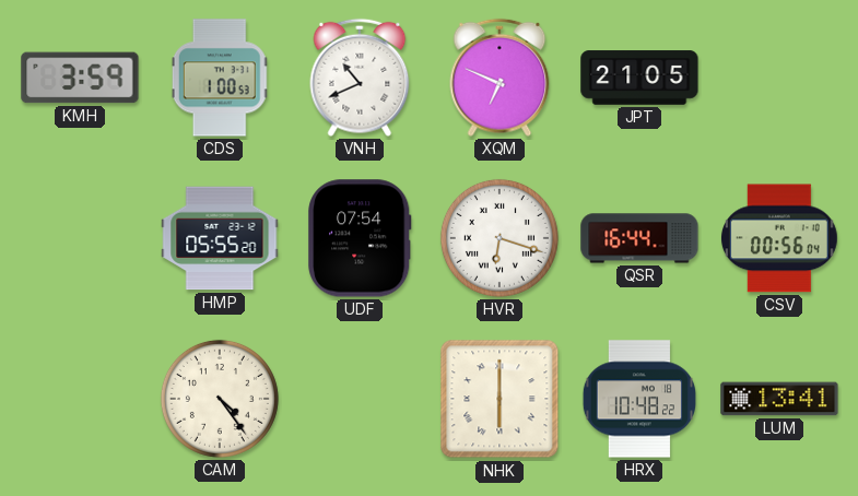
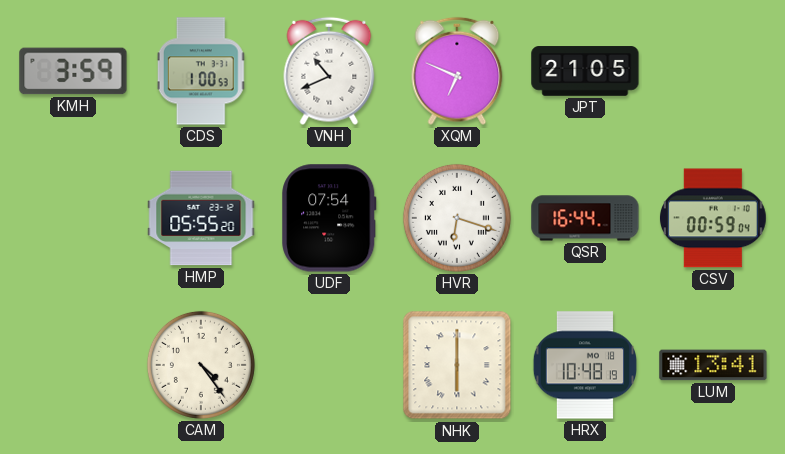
CSV: 00:56 -> 00:59
HRX: 10:48:22 -> 10:48:19
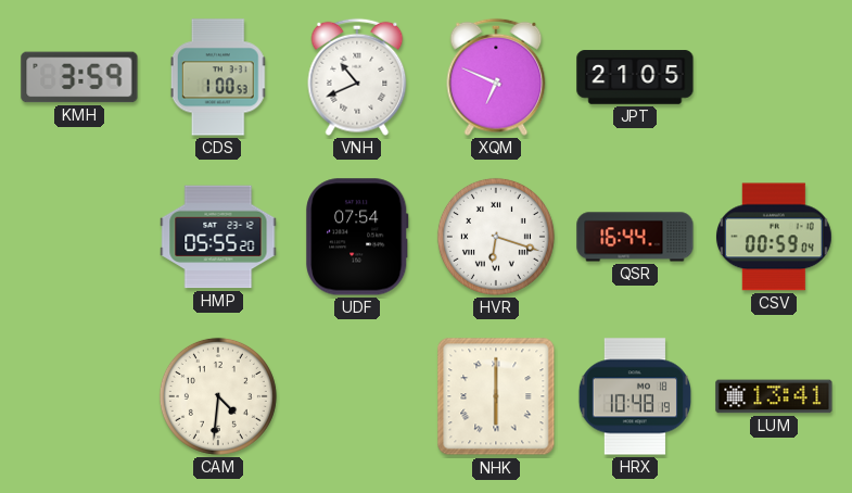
CAM: 4:24 -> 4:31
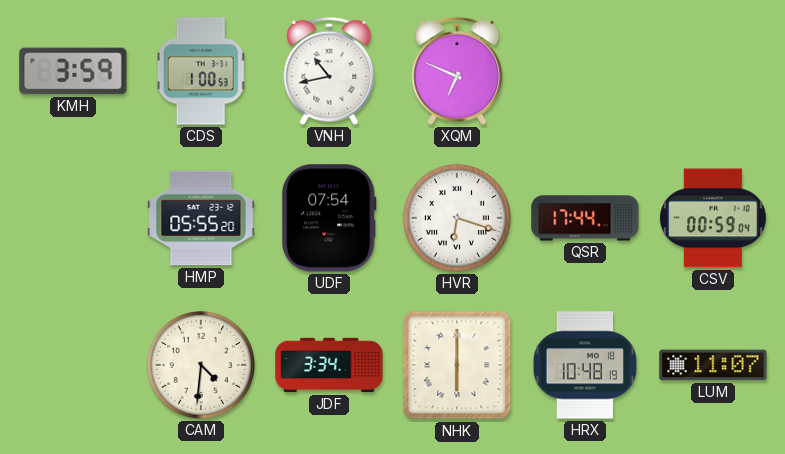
VNH: 10:41 -> 10:43
JPT: 21:05 -> none
QSR: 16:44 -> 17:44
JDF: none -> 3:34
LUM: 13:41 -> 11:07
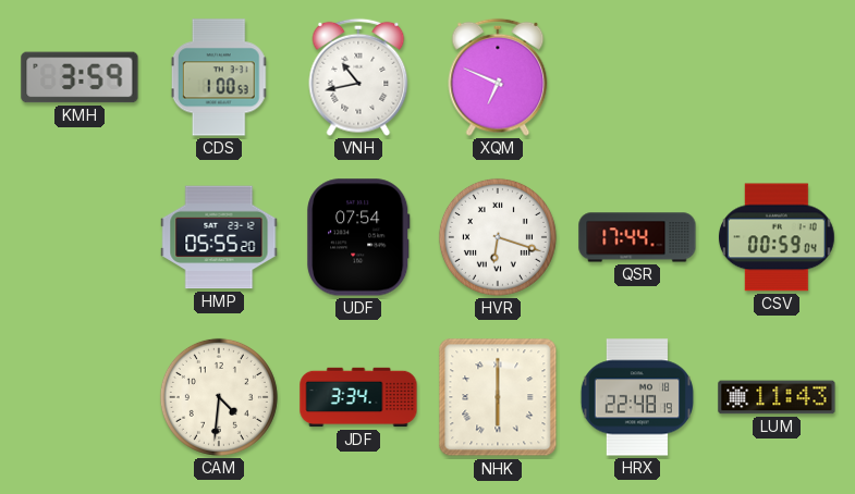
HRX: 10:48 -> 22:48
LUM: 11:07 -> 11:43
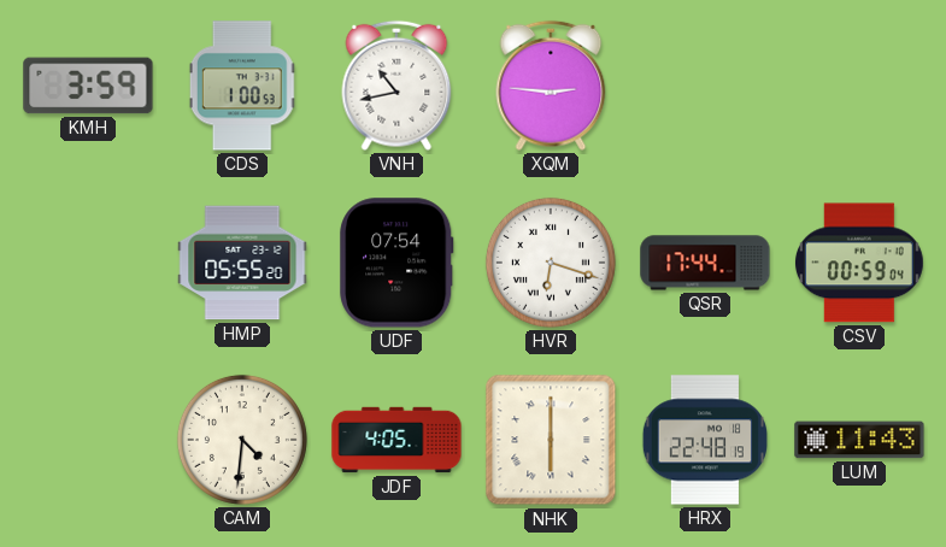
XQM: 6:49 -> 2:46
JDF: 3:34 -> 4:05
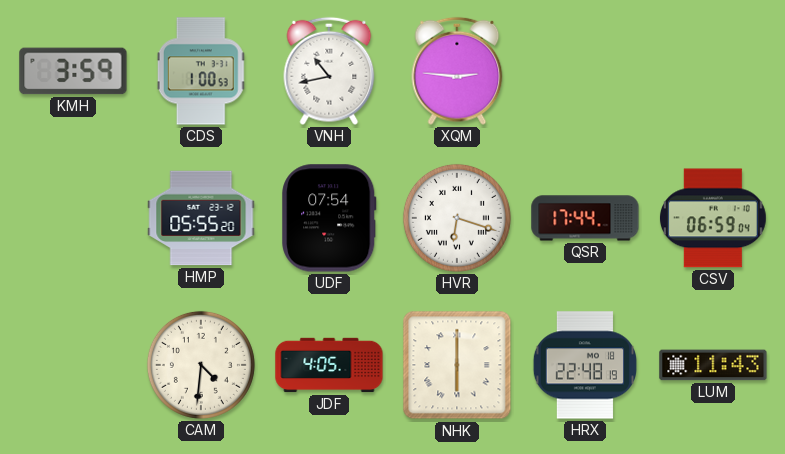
CSV: 00:59 -> 06:59
